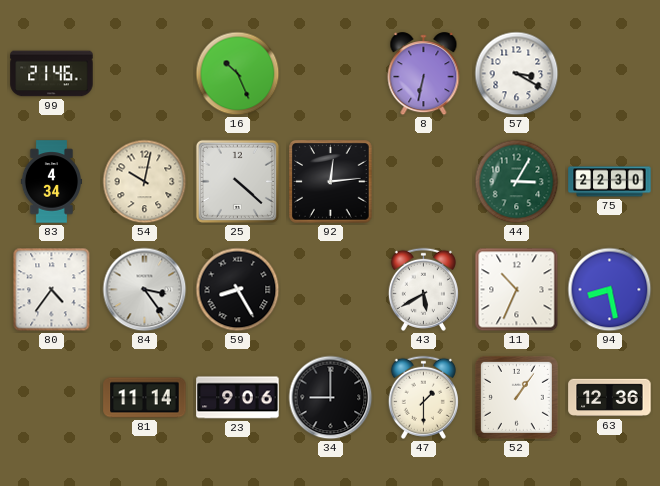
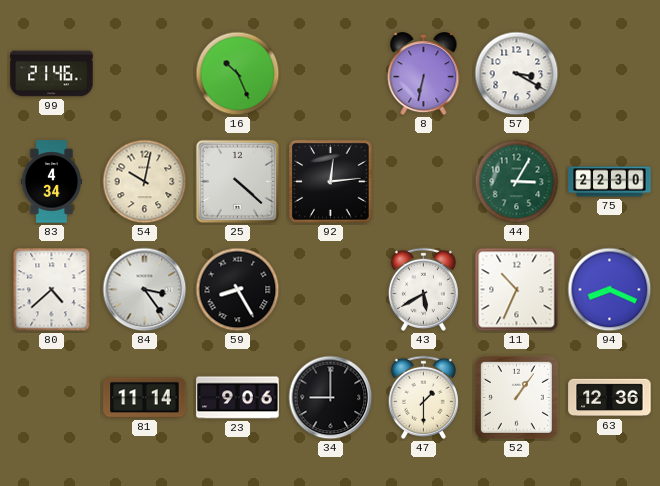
80: 4:36 -> 4:38
94: 8:28 -> 8:19
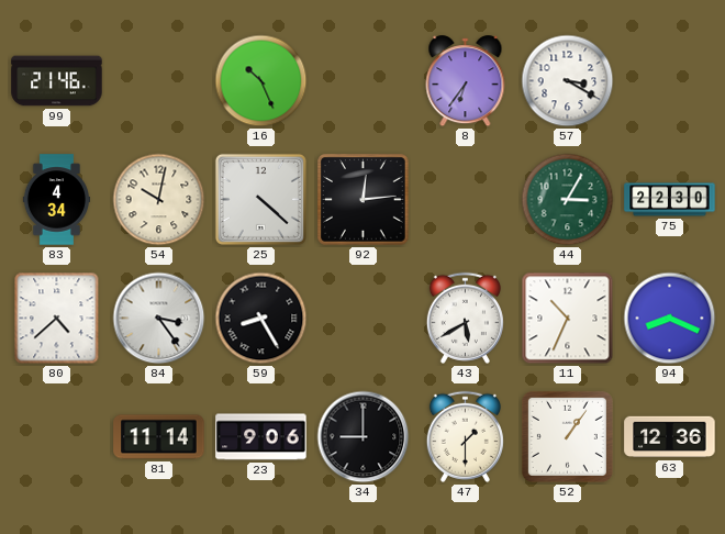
8: 6:32 -> 6:36
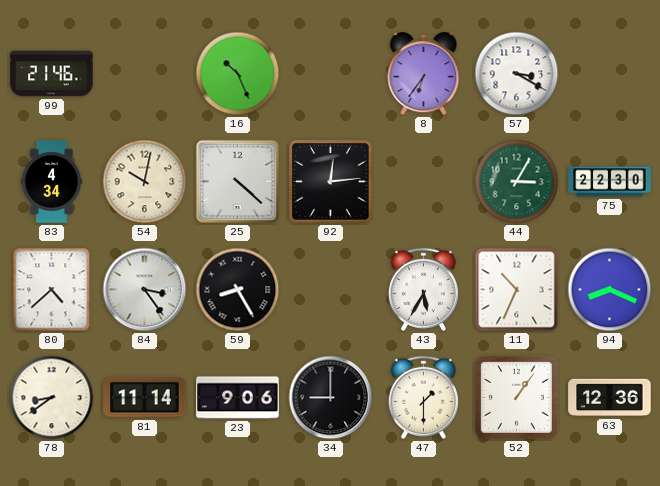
43: 5:40 -> 5:35
78: none -> 8:39
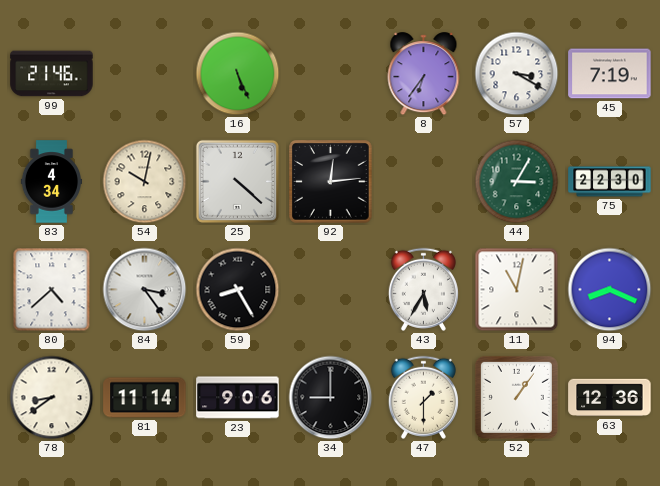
16: 10:26 -> 5:26
45: none -> 7:19
11: 10:34 -> 11:02
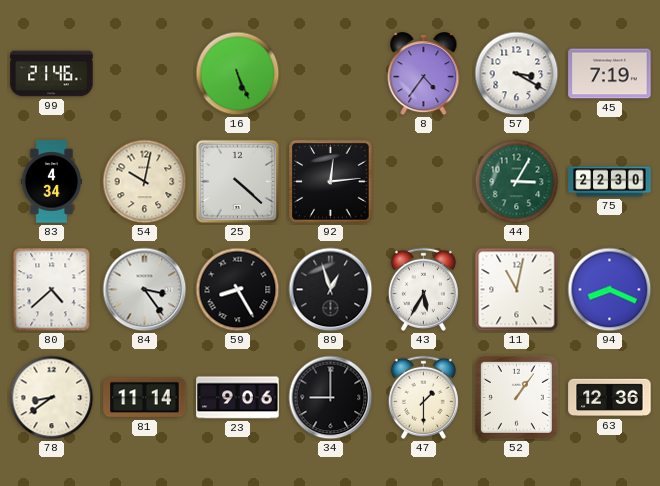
8: 6:36 -> 4:36
89: none -> 12:57
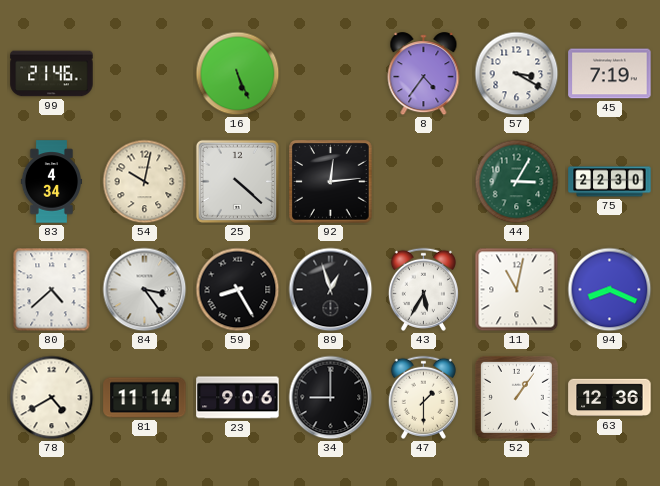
78: 8:39 -> 4:40
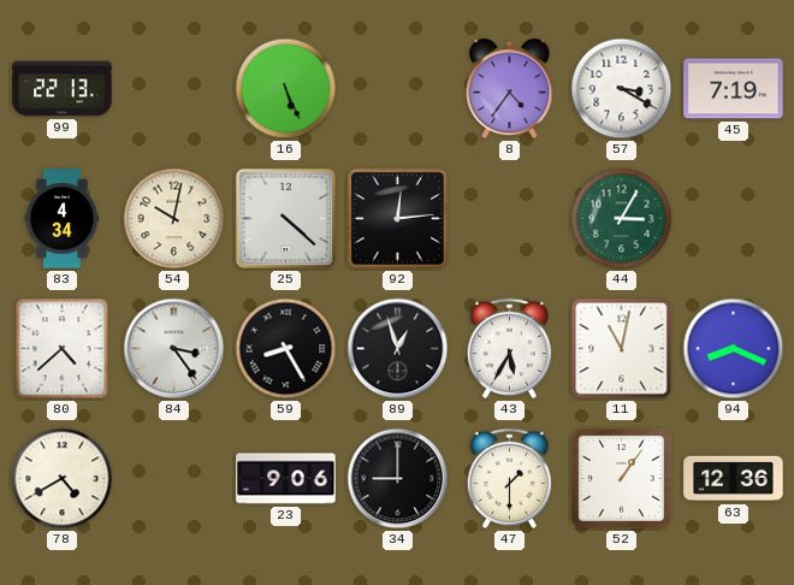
99: 21:46 -> 22:13
75: 22:30 -> none
81: 11:14 -> none
